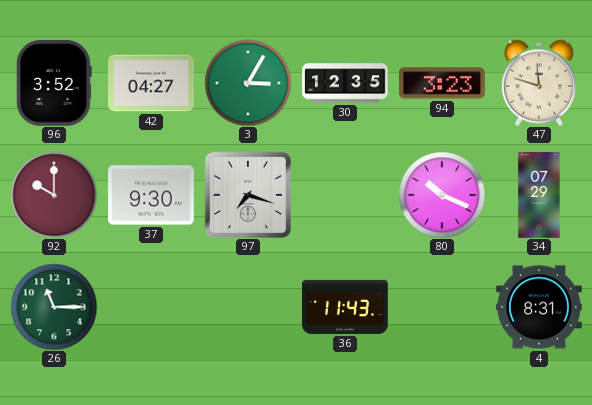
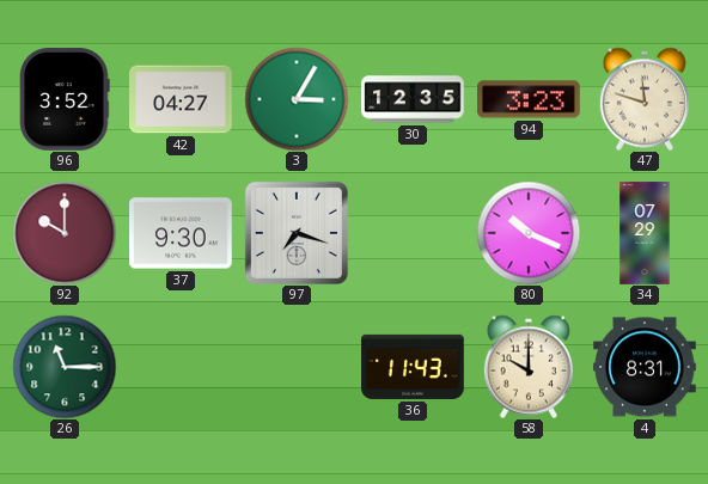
58: none -> 10:00
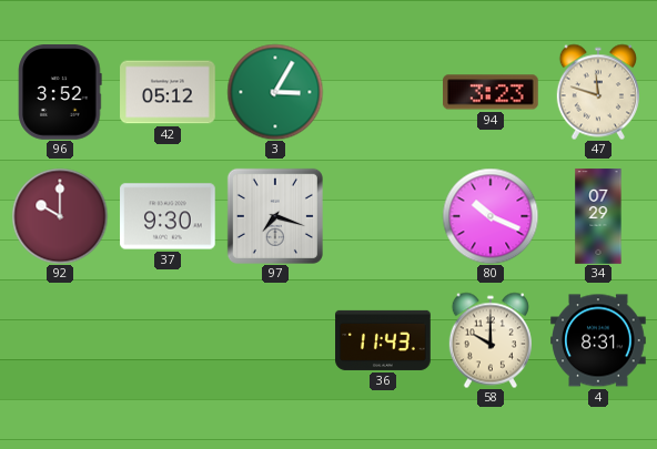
42: 04:27 -> 05:12
30: 12:35 -> none
26: 11:15 -> none
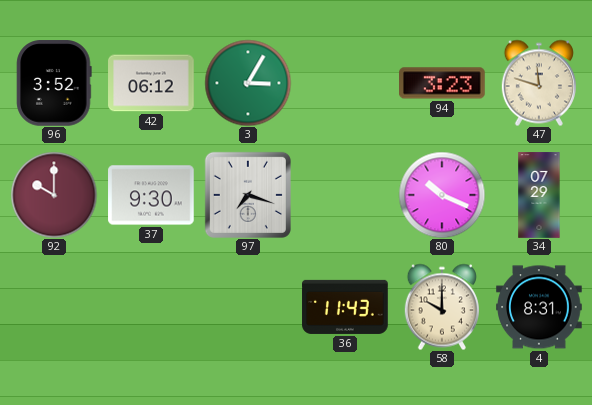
42: 05:12 -> 06:12
